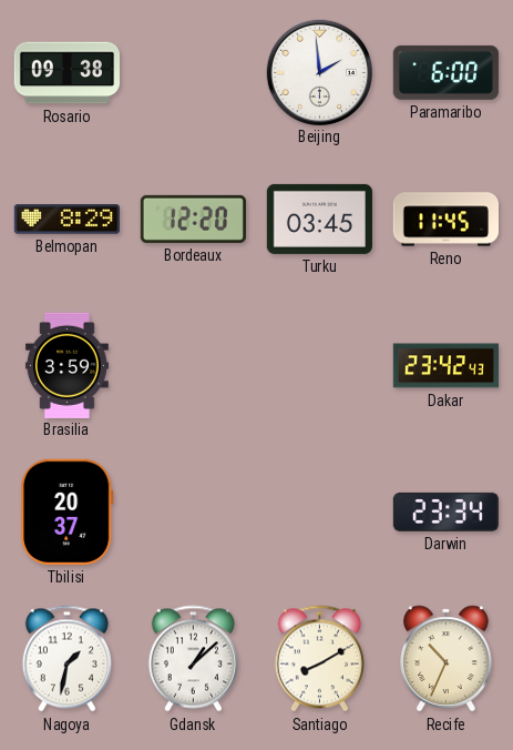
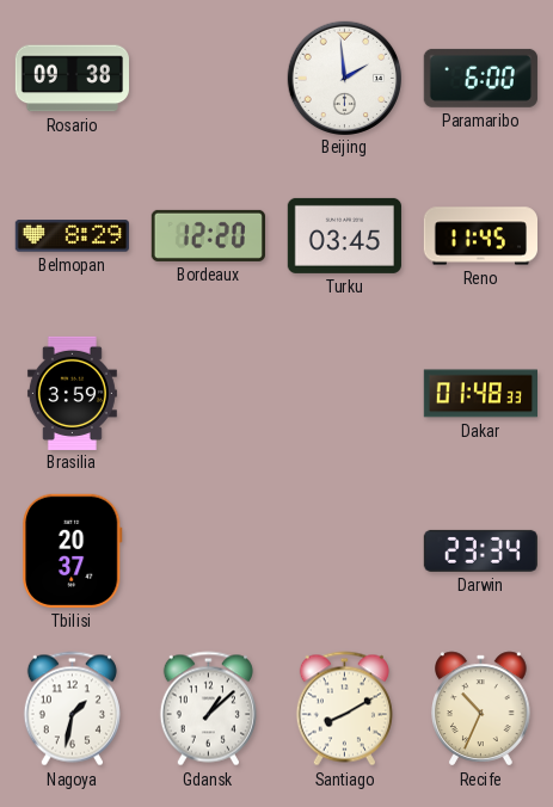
Dakar: 23:42 -> 01:48
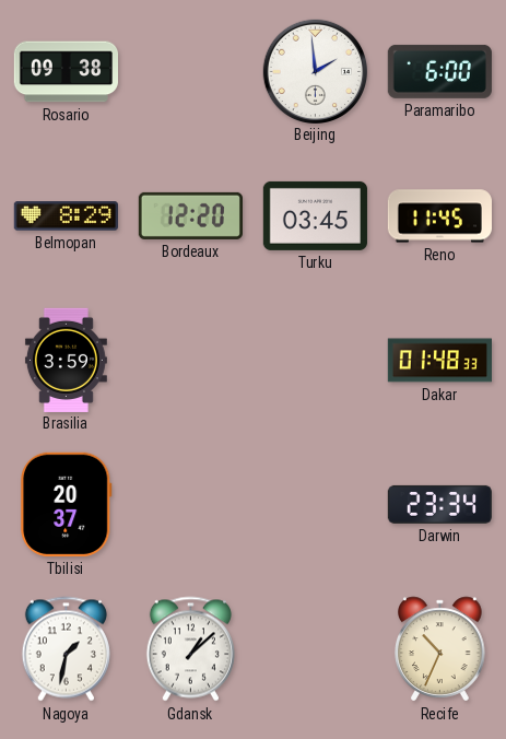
Santiago: 8:10 -> none
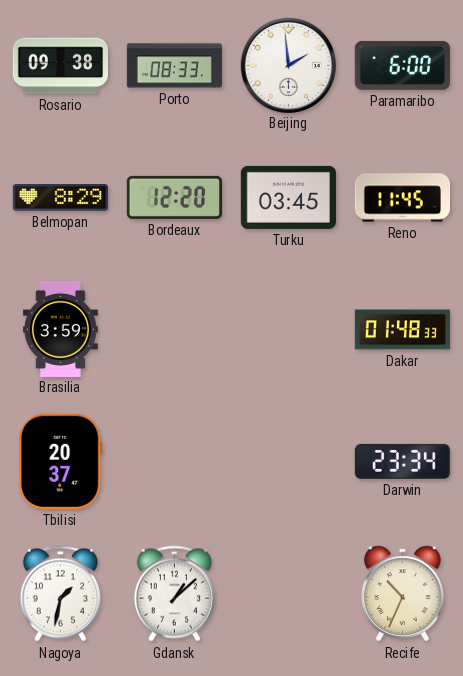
Porto: none -> 08:33
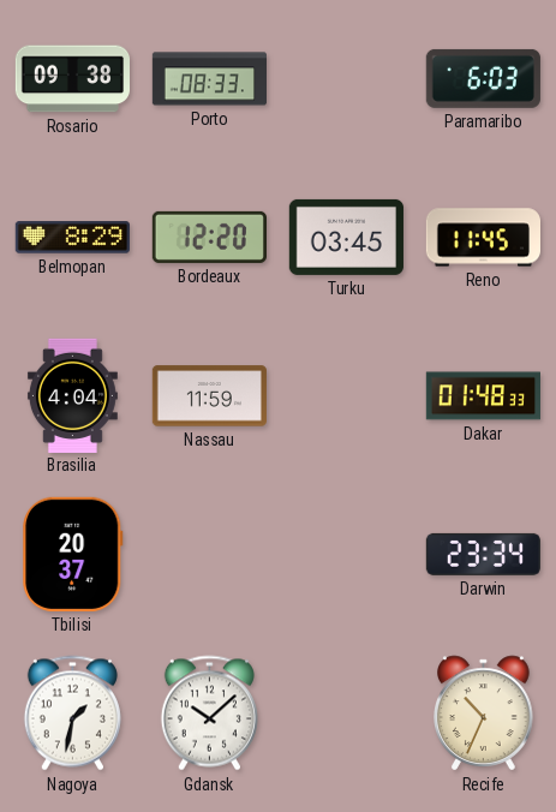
Beijing: 1:59 -> none
Paramaribo: 6:00 -> 6:03
Brasilia: 3:59 -> 4:04
Nassau: none -> 11:59
Gdansk: 1:08 -> 10:08
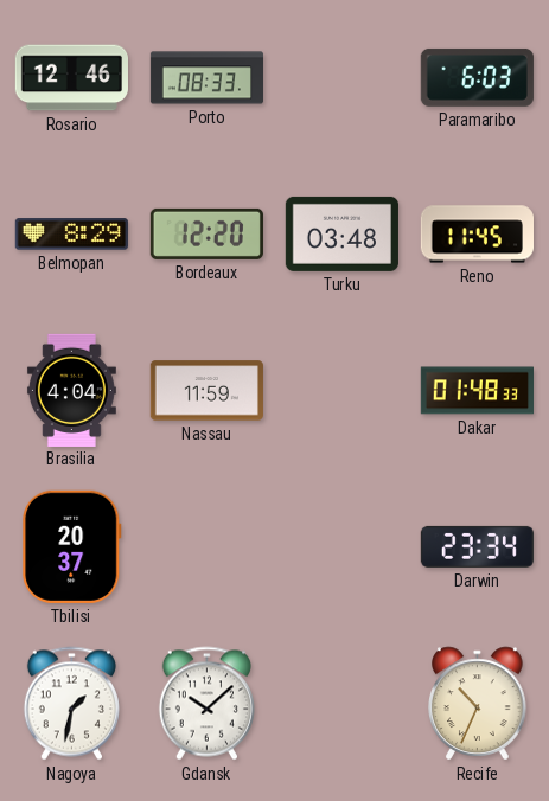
Rosario: 09:38 -> 12:46
Turku: 03:45 -> 03:48
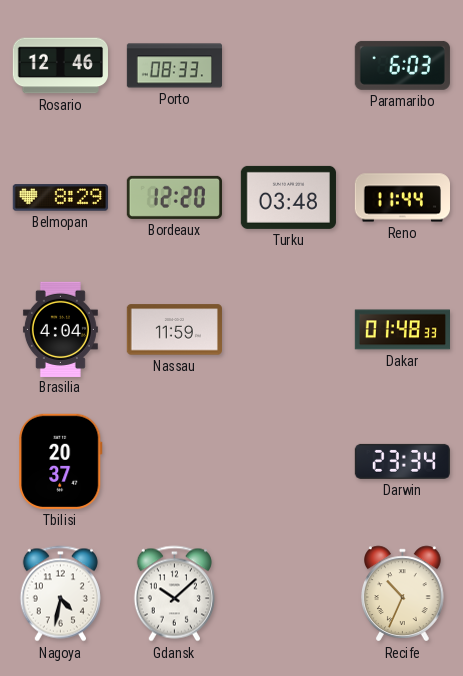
Reno: 11:45 -> 11:44
Nagoya: 1:32 -> 4:32
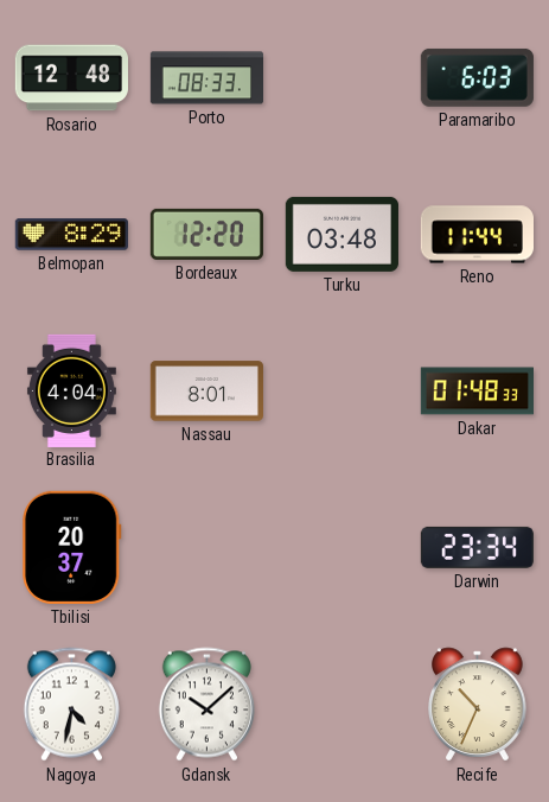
Rosario: 12:46 -> 12:48
Nassau: 11:59 -> 8:01
